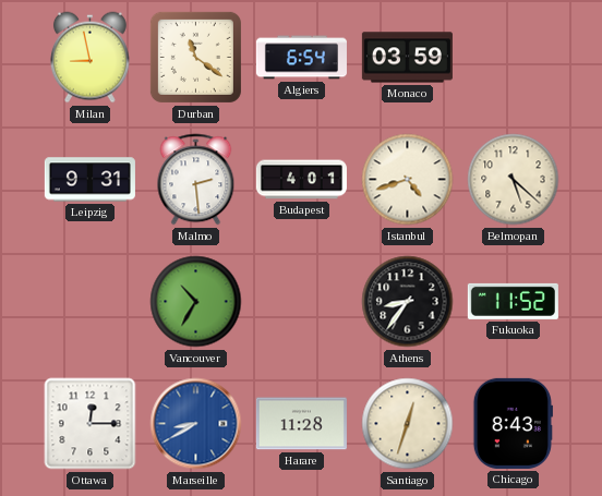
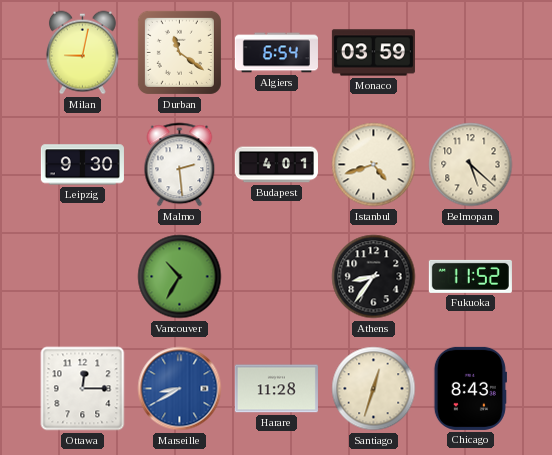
Milan: 8:58 -> 9:02
Leipzig: 9:31 -> 9:30
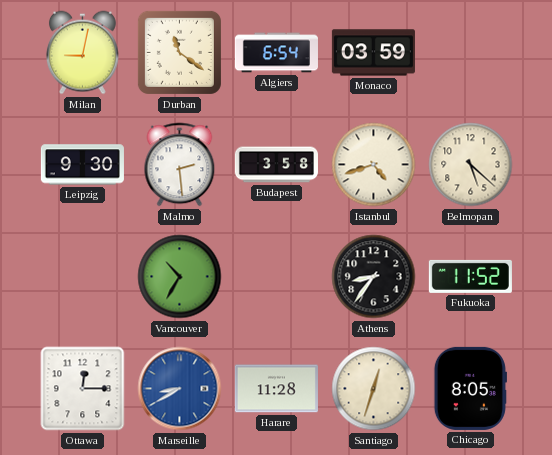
Budapest: 4:01 -> 3:58
Chicago: 8:43 -> 8:05
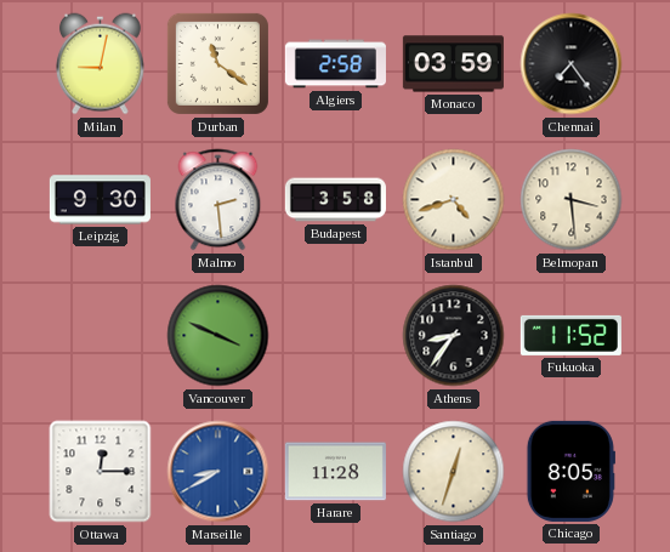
Algiers: 6:54 -> 2:58
Chennai: none -> 7:24
Belmopan: 5:22 -> 3:29
Vancouver: 10:35 -> 3:49
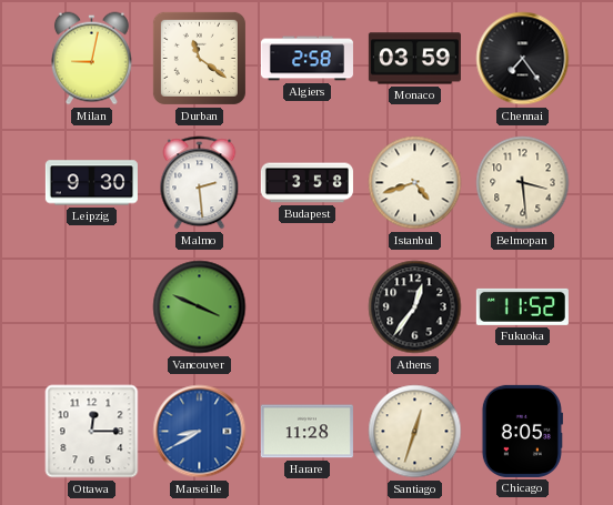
Athens: 8:36 -> 12:36
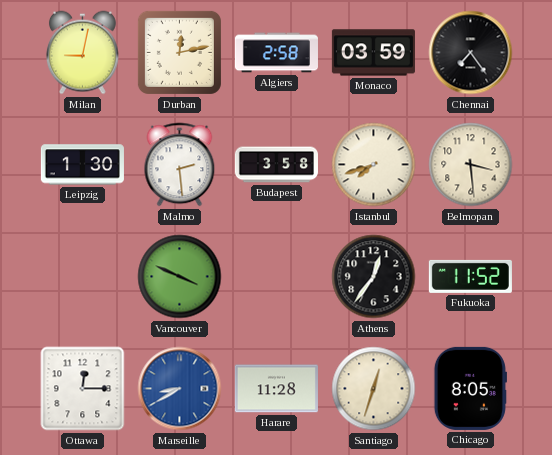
Durban: 11:21 -> 12:13
Leipzig: 9:30 -> 1:30
Istanbul: 4:42 -> 7:42
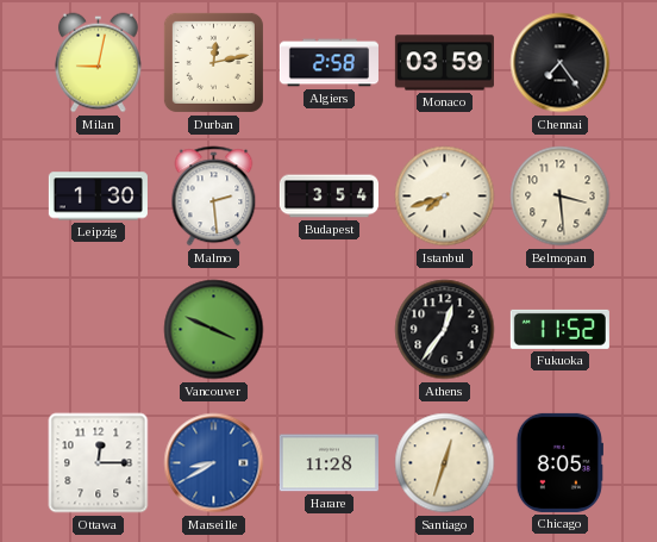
Budapest: 3:58 -> 3:54
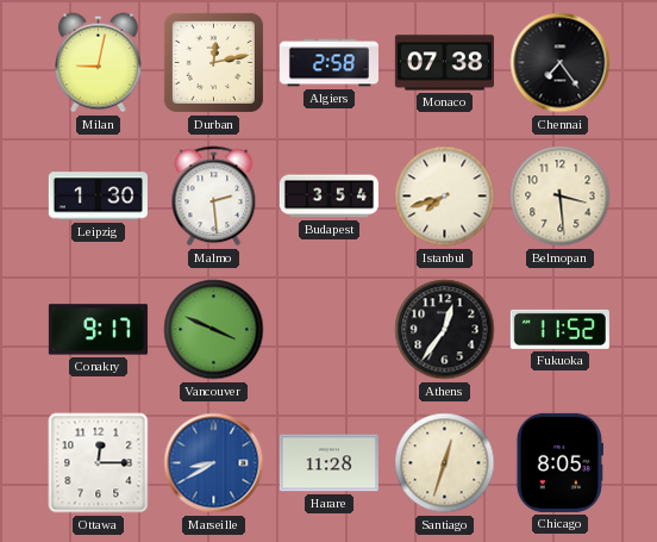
Monaco: 03:59 -> 07:38
Conakry: none -> 9:17
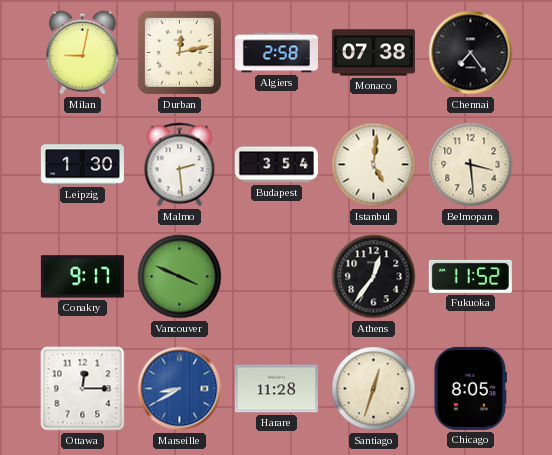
Istanbul: 7:42 -> 5:01
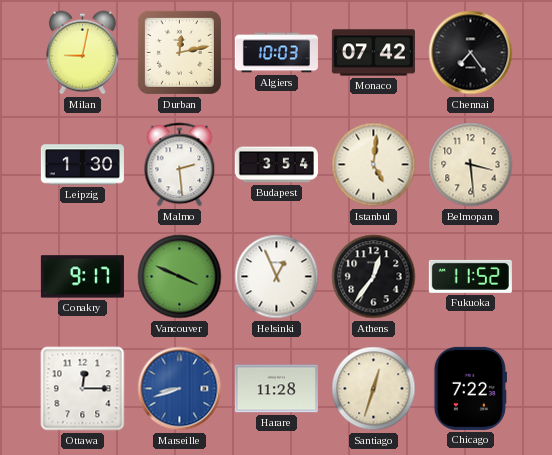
Algiers: 2:58 -> 10:03
Monaco: 07:38 -> 07:42
Helsinki: none -> 12:56
Marseille: 8:40 -> 8:42
Chicago: 8:05 -> 7:22
